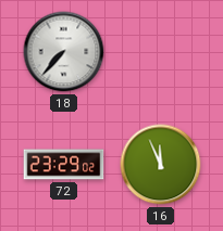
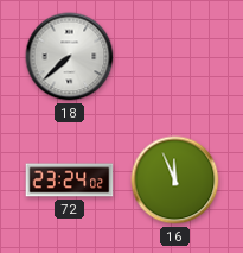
18: 7:37 -> 7:38
72: 23:29 -> 23:24
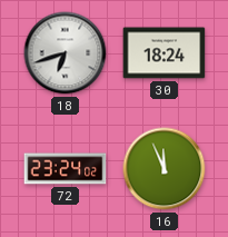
18: 7:38 -> 6:42
30: none -> 18:24
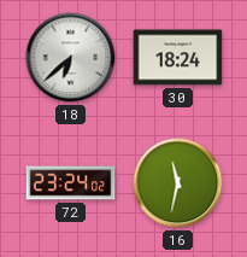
18: 6:42 -> 6:38
16: 11:56 -> 11:32
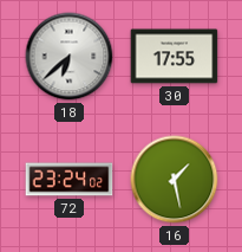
30: 18:24 -> 17:55
16: 11:32 -> 1:28
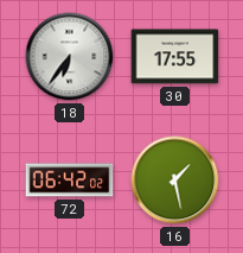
18: 6:38 -> 6:36
72: 23:24 -> 06:42
